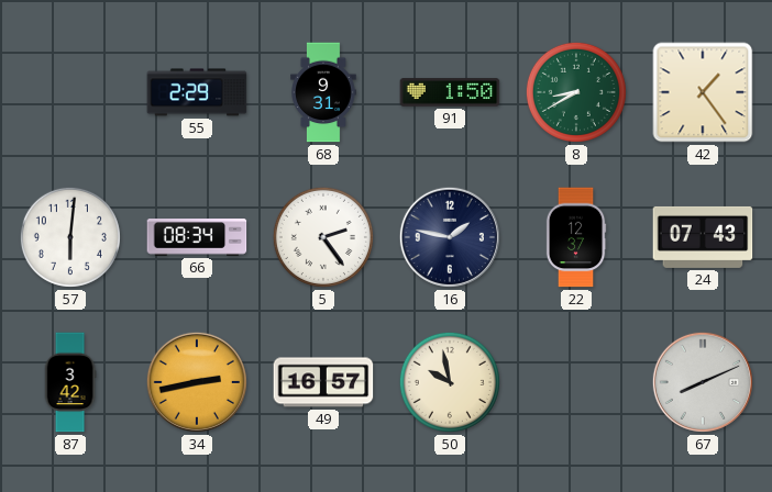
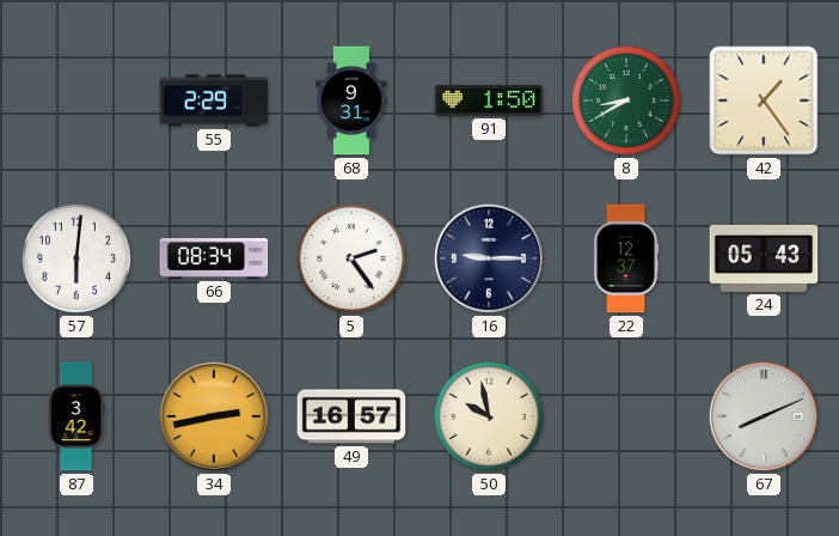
16: 1:47 -> 9:15
24: 07:43 -> 05:43
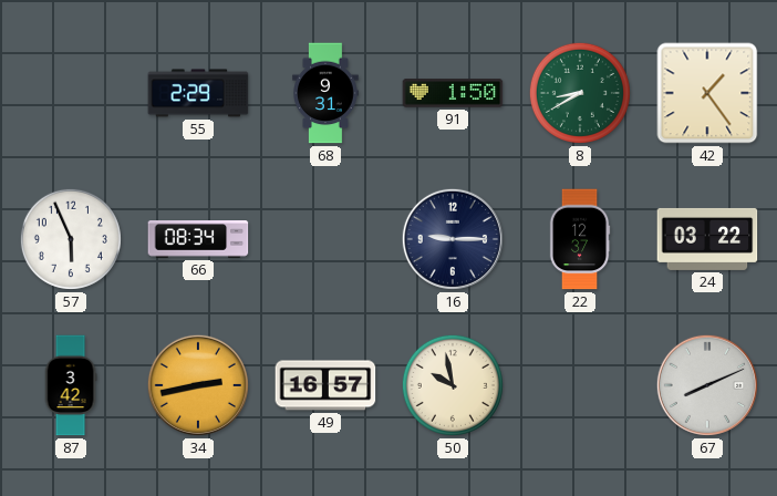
57: 6:01 -> 5:56
5: 2:24 -> none
24: 05:43 -> 03:22
